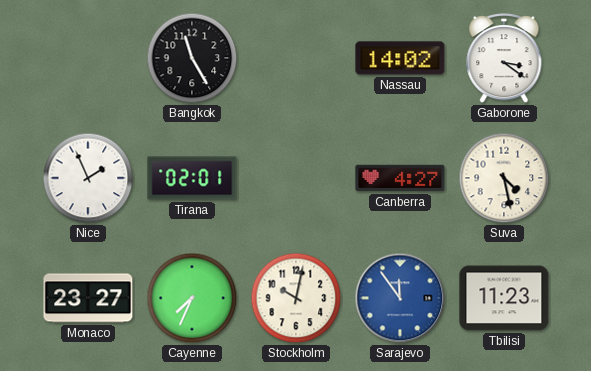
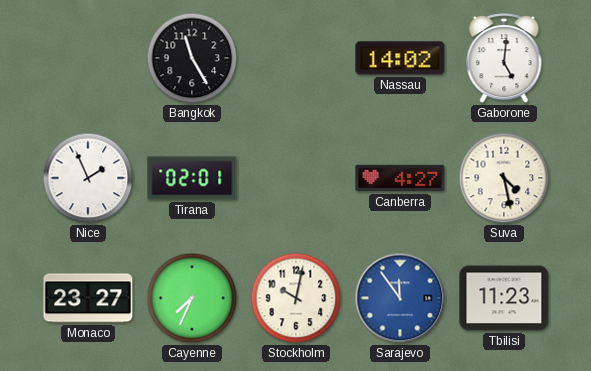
Gaborone: 3:21 -> 5:01
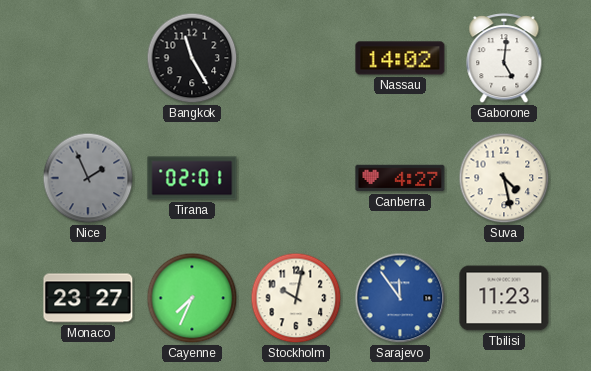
Nice dial: white -> grey
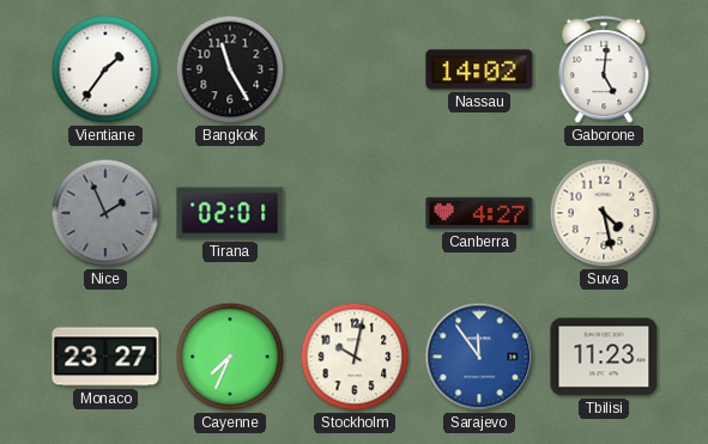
Vientiane: none -> 1:36
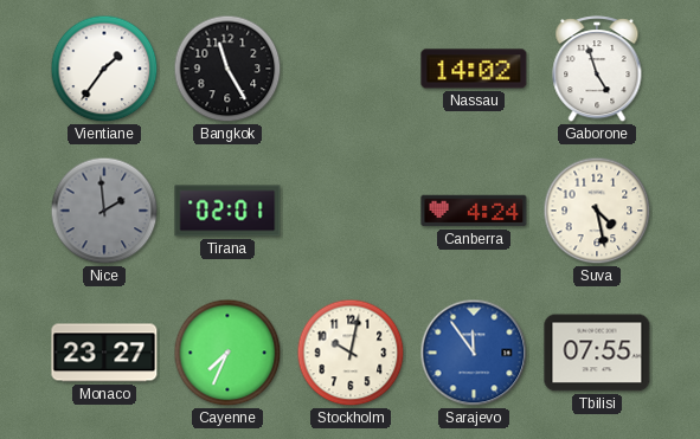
Gaborone: 5:01 -> 4:57
Nice: 1:56 -> 1:59
Canberra: 4:27 -> 4:24
Tbilisi: 11:23 -> 07:55
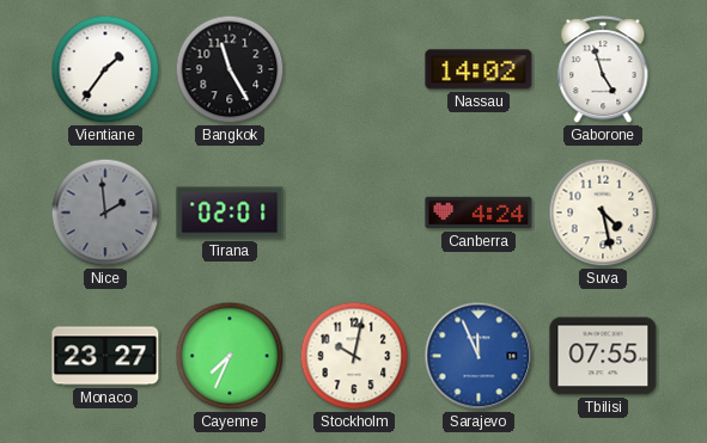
Sarajevo: 11:54 -> 11:56
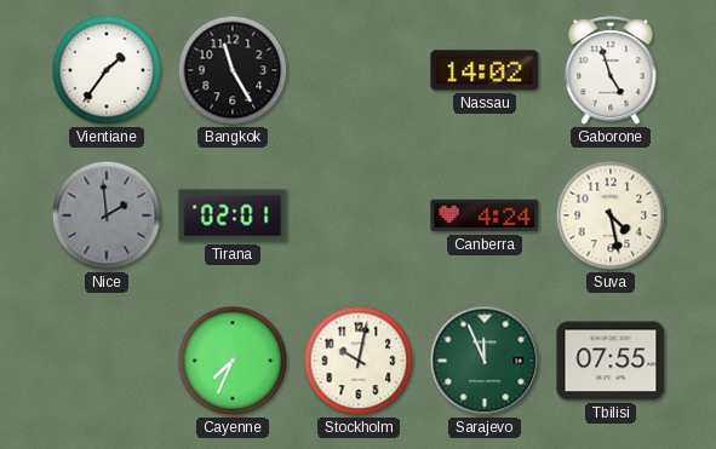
Monaco: 23:27 -> none
Sarajevo dial: blue -> green
